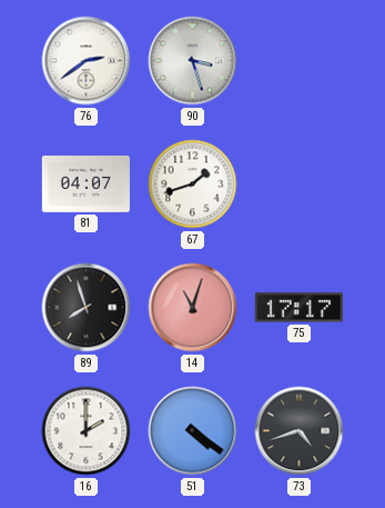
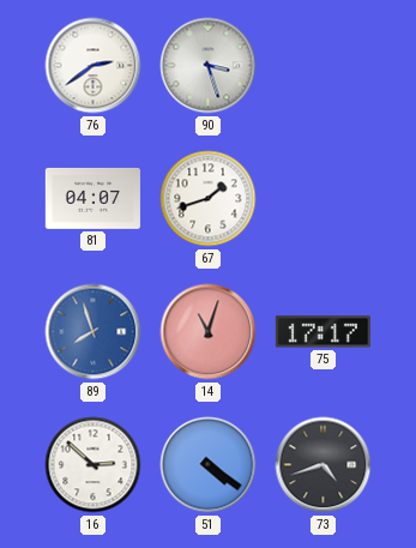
89 dial: black -> blue
16: 2:00 -> 2:52
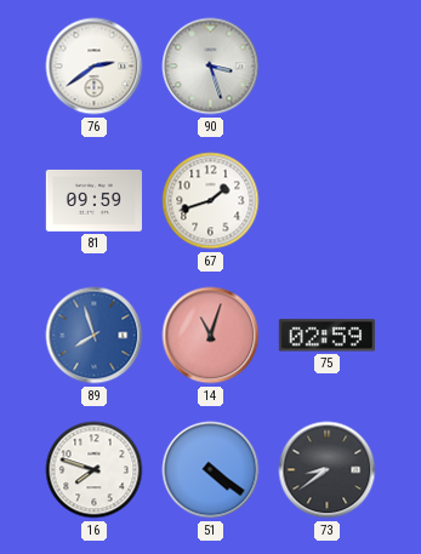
81: 04:07 -> 09:59
75: 17:17 -> 02:59
16: 2:52 -> 7:48
73: 4:42 -> 8:39
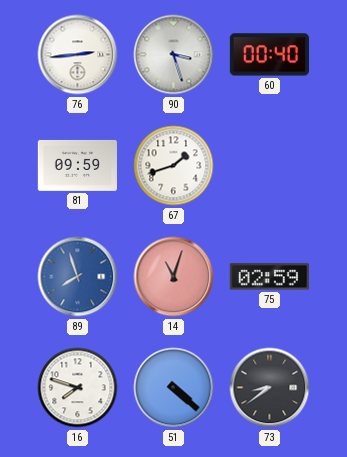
76: 2:39 -> 2:44
60: none -> 00:40
51: 4:21 -> 4:22
